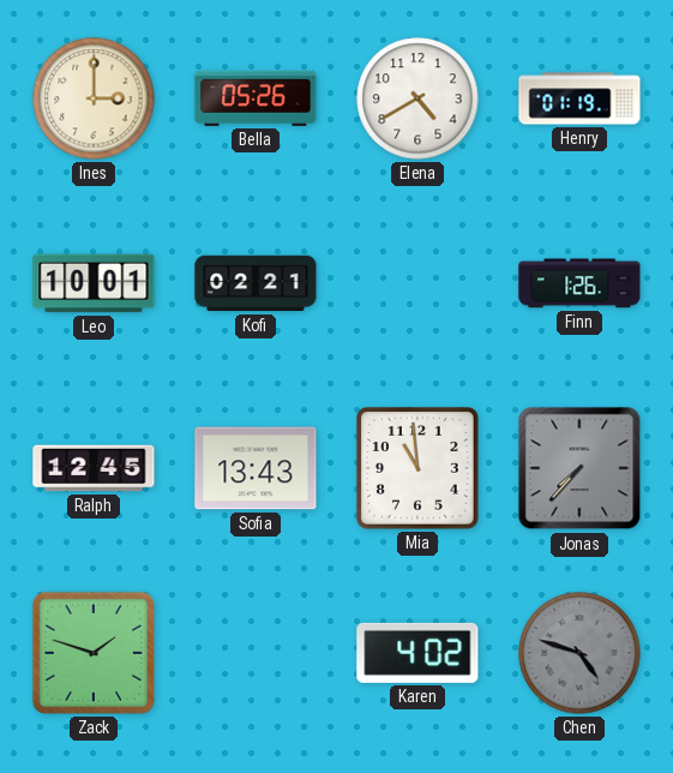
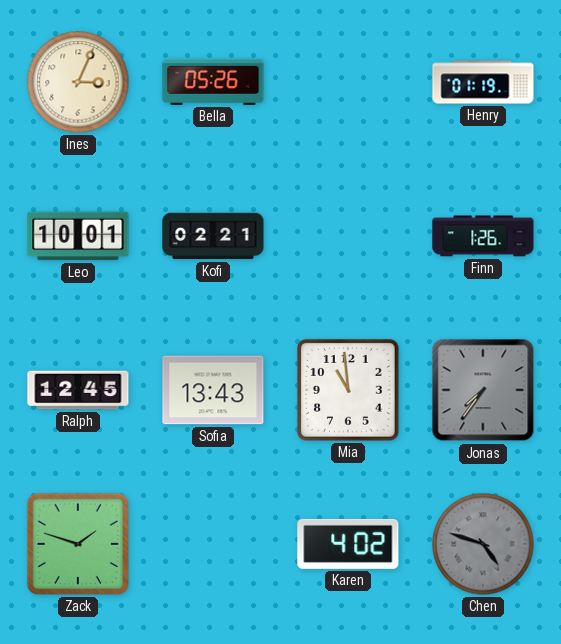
Ines: 3:00 -> 3:04
Elena: 4:40 -> none
Jonas: 7:37 -> 7:36
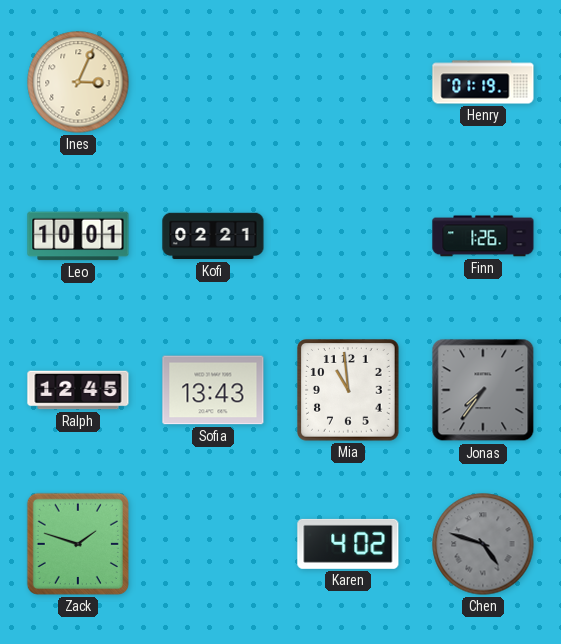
Bella: 05:26 -> none
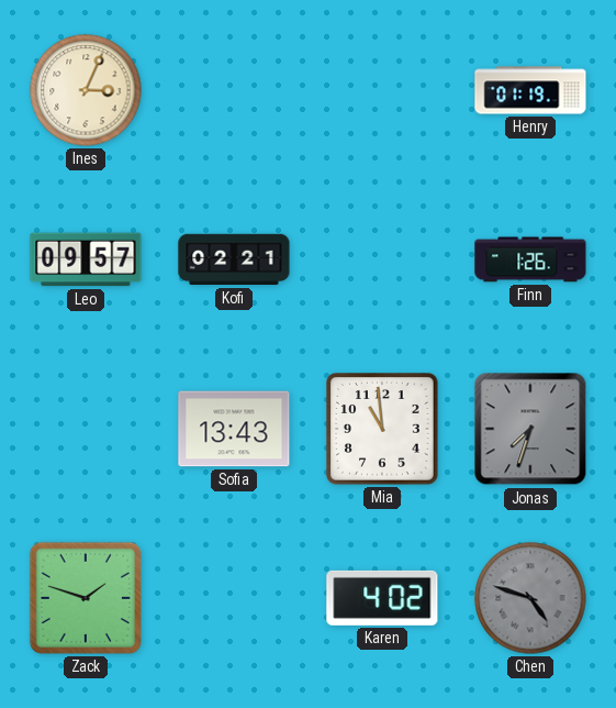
Leo: 10:01 -> 09:57
Ralph: 12:45 -> none
Jonas: 7:36 -> 7:33
